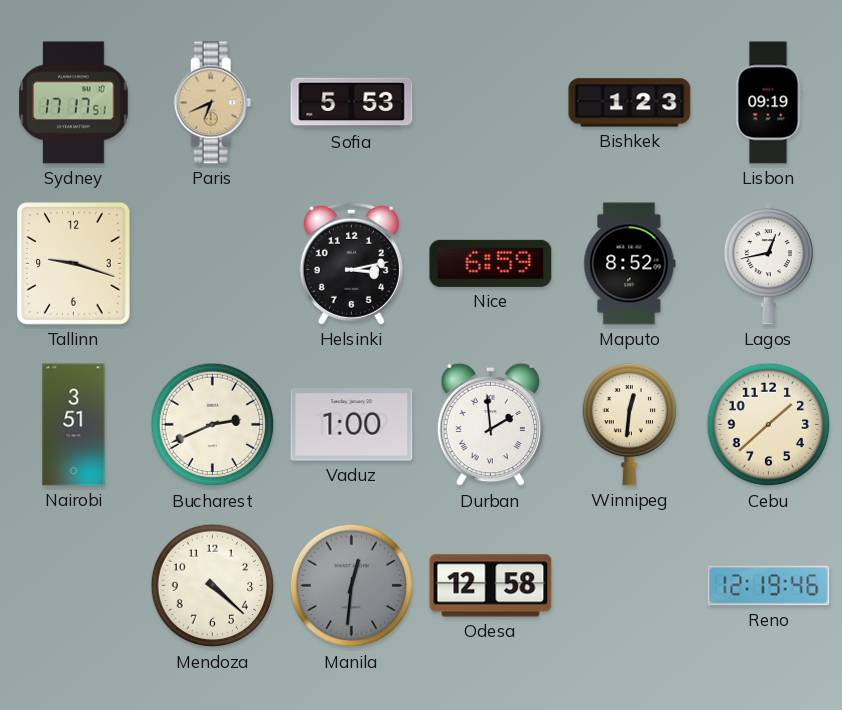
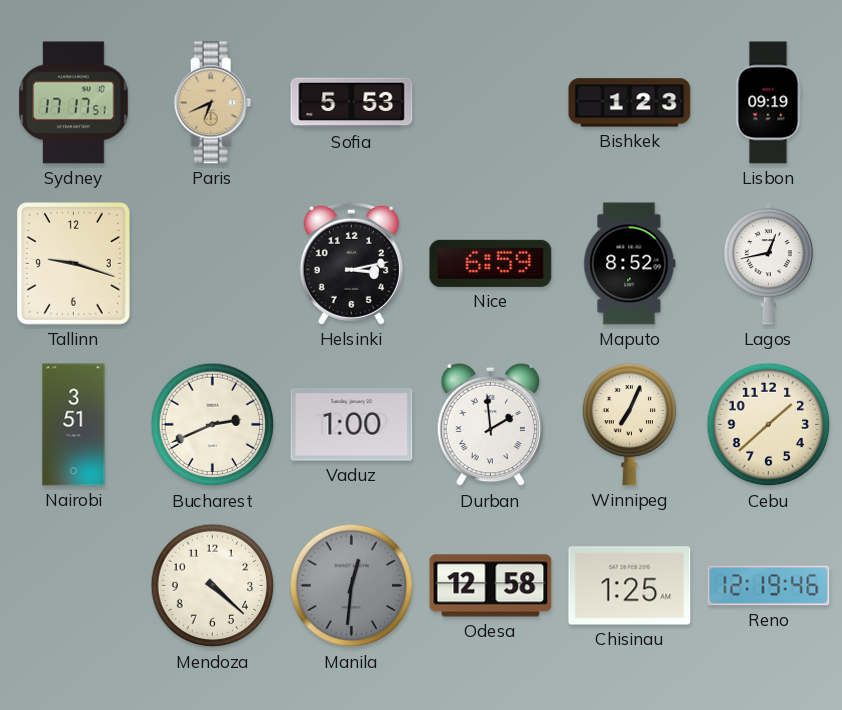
Winnipeg: 12:31 -> 7:04
Chisinau: none -> 1:25
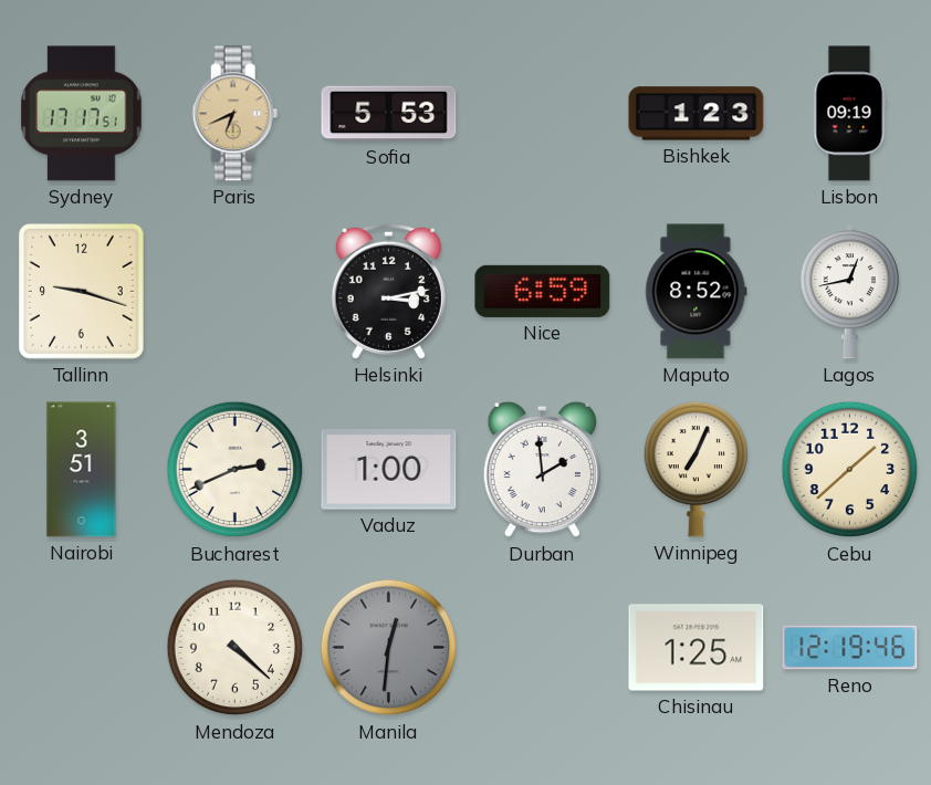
Odesa: 12:58 -> none
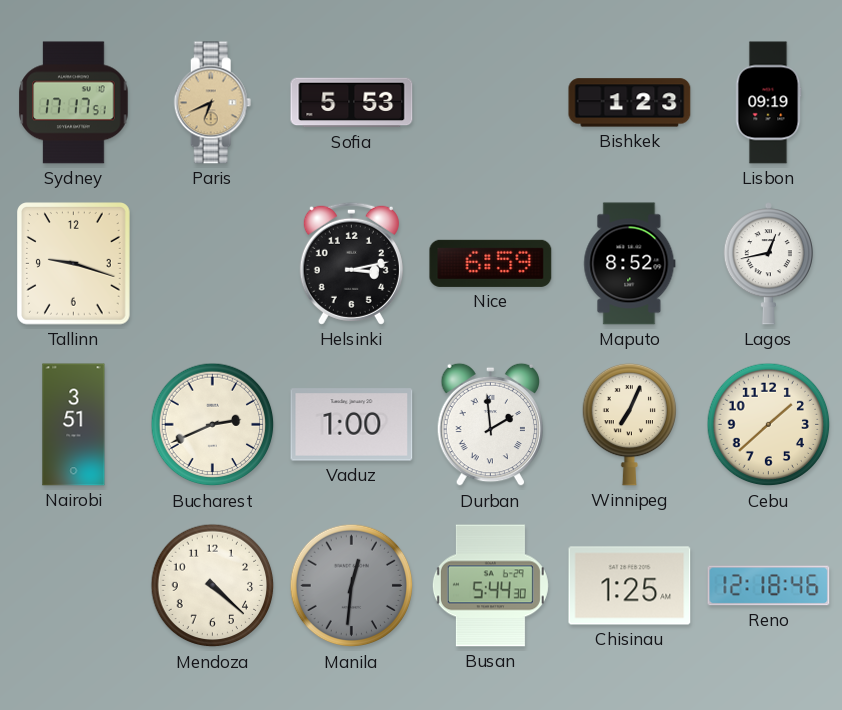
Busan: none -> 5:44
Reno: 12:19 -> 12:18
